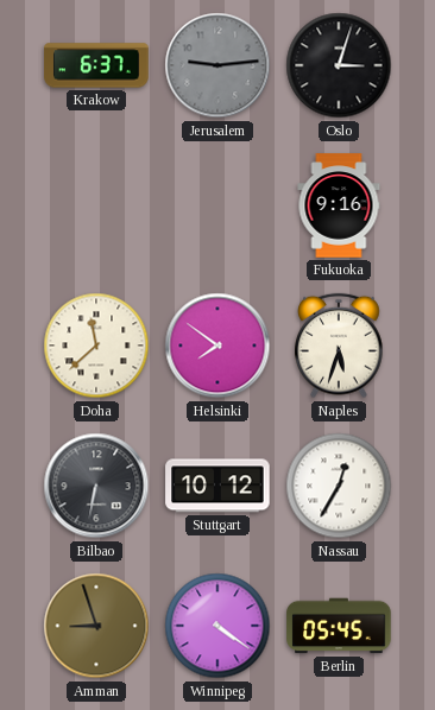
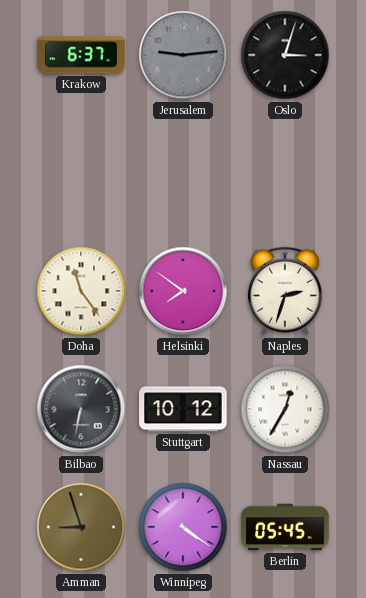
Fukuoka: 9:16 -> none
Doha: 11:38 -> 11:24
Naples: 5:33 -> 2:33
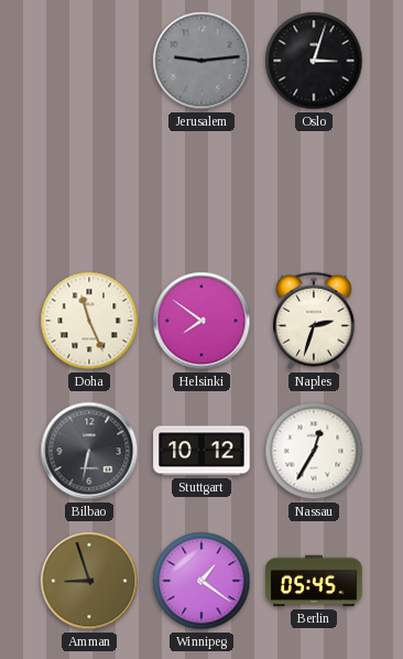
Krakow: 6:37 -> none
Doha: 11:24 -> 11:26
Winnipeg: 4:21 -> 1:21
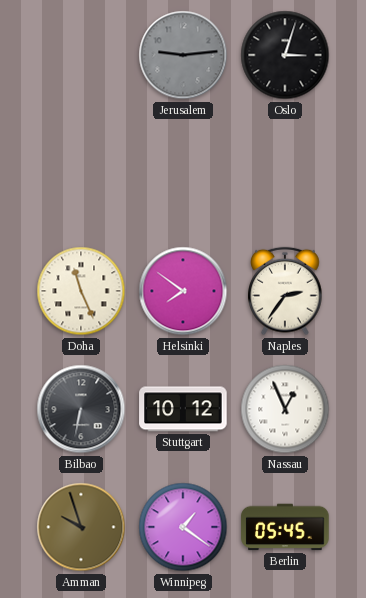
Naples: 2:33 -> 2:36
Nassau: 12:35 -> 12:56
Amman: 8:57 -> 9:57
